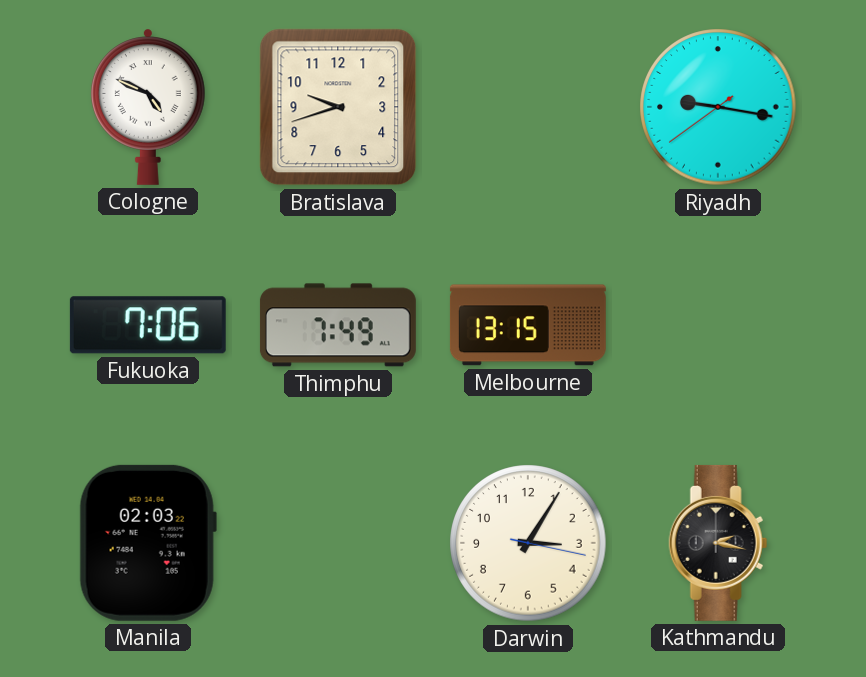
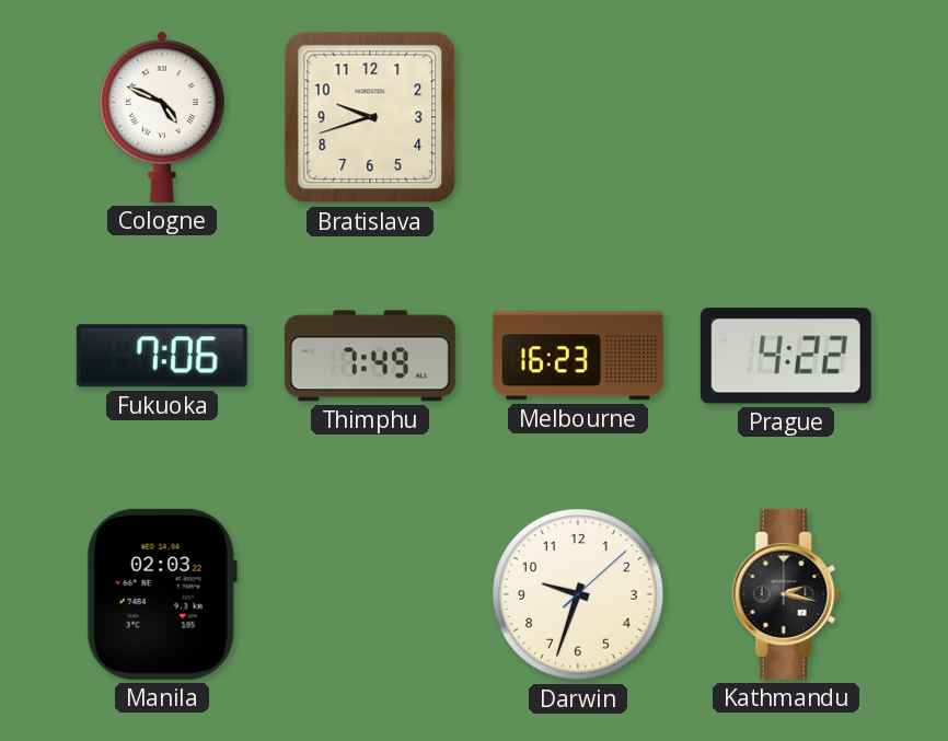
Riyadh: 9:16 -> none
Melbourne: 13:15 -> 16:23
Prague: none -> 4:22
Darwin: 3:05 -> 9:33
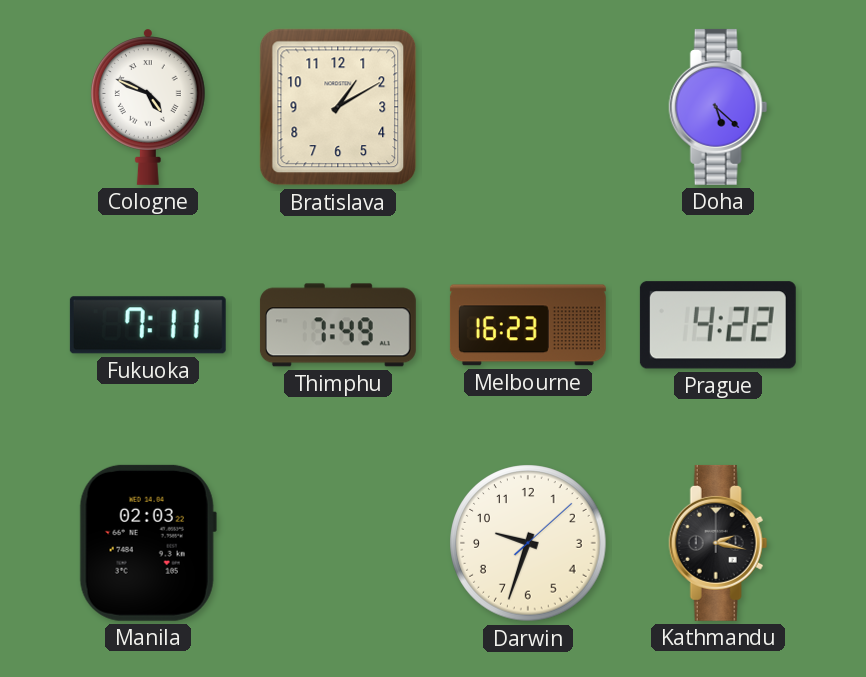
Bratislava: 9:42 -> 1:10
Doha: none -> 5:22
Fukuoka: 7:06 -> 7:11
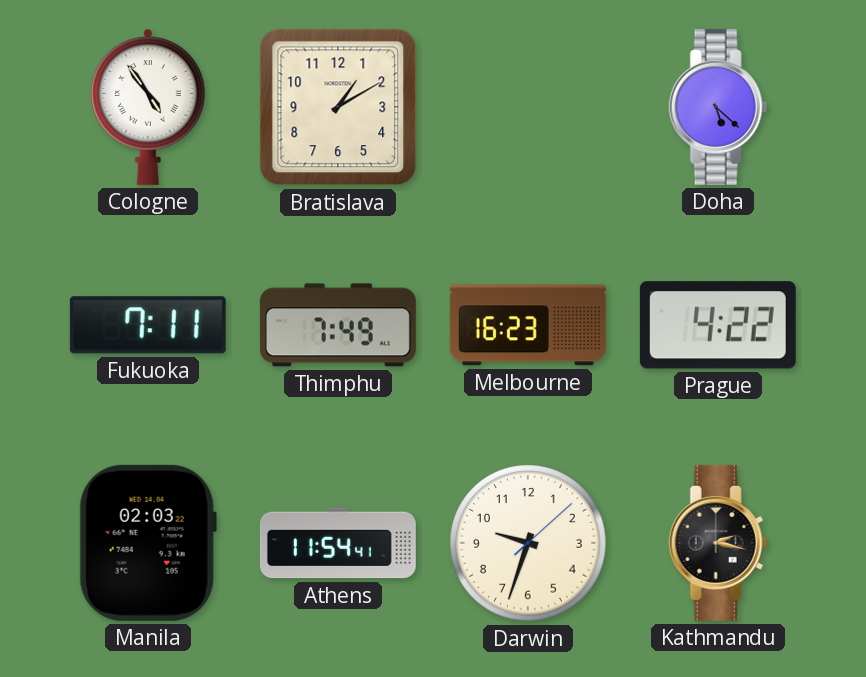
Cologne: 4:49 -> 4:54
Athens: none -> 11:54
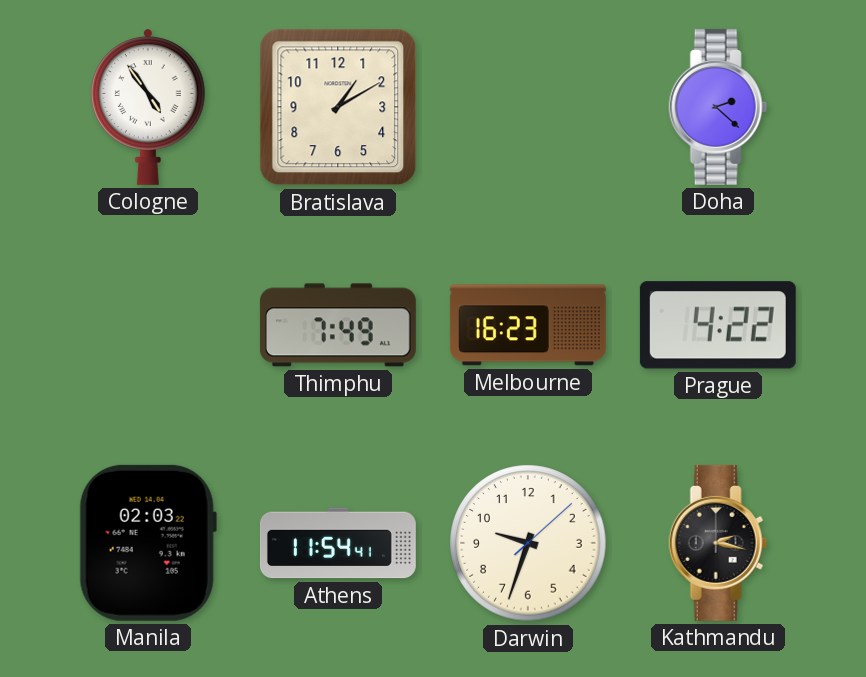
Doha: 5:22 -> 2:22
Fukuoka: 7:11 -> none
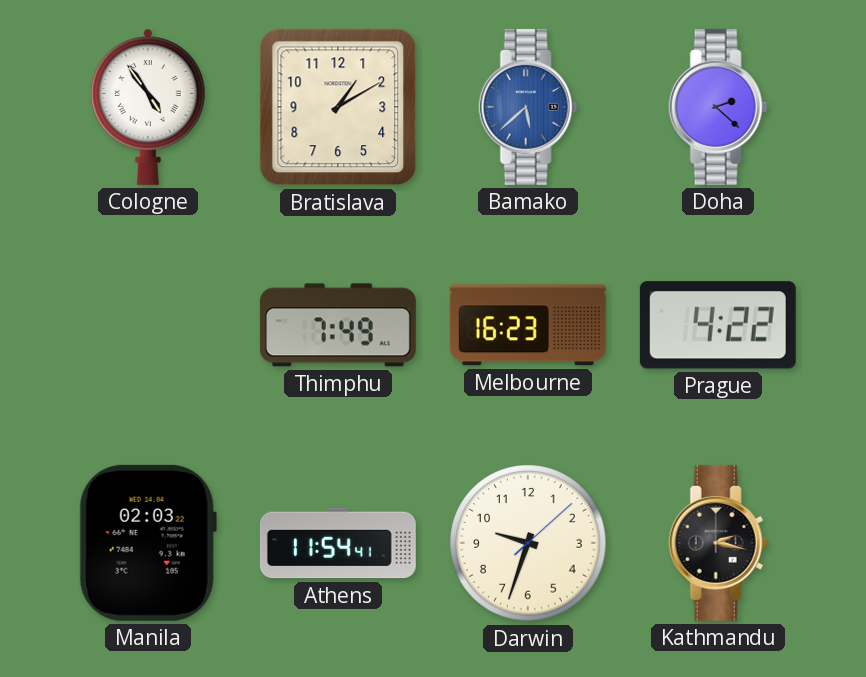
Bamako: none -> 5:38
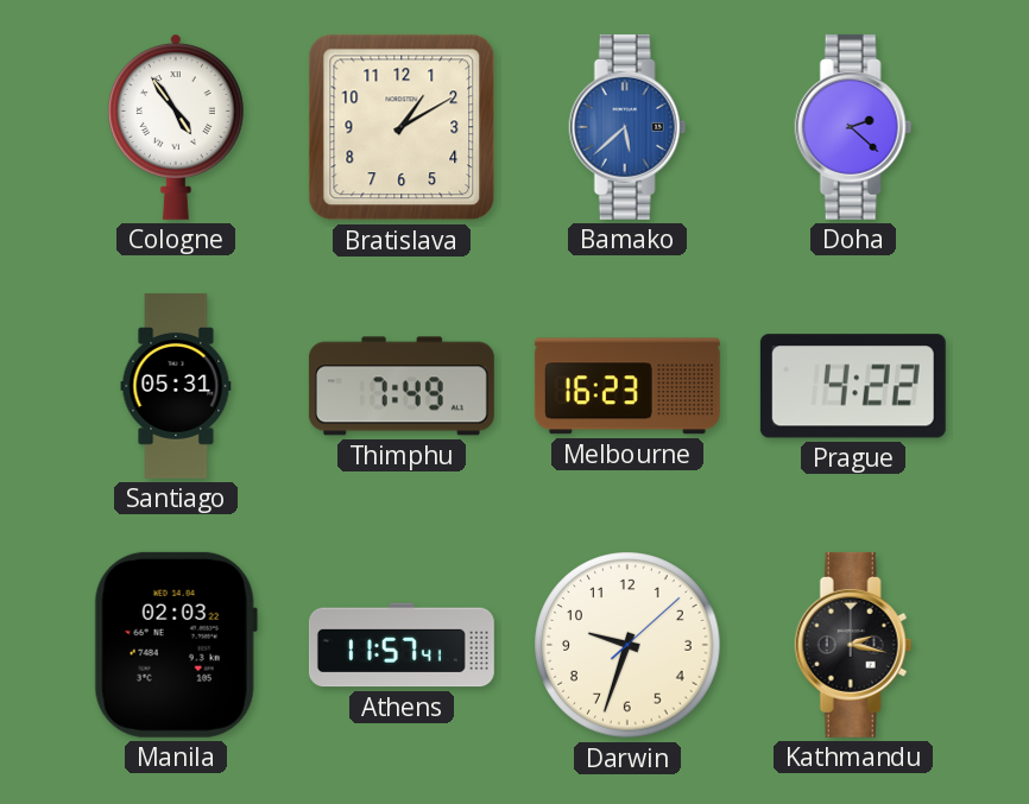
Santiago: none -> 05:31
Athens: 11:54 -> 11:57
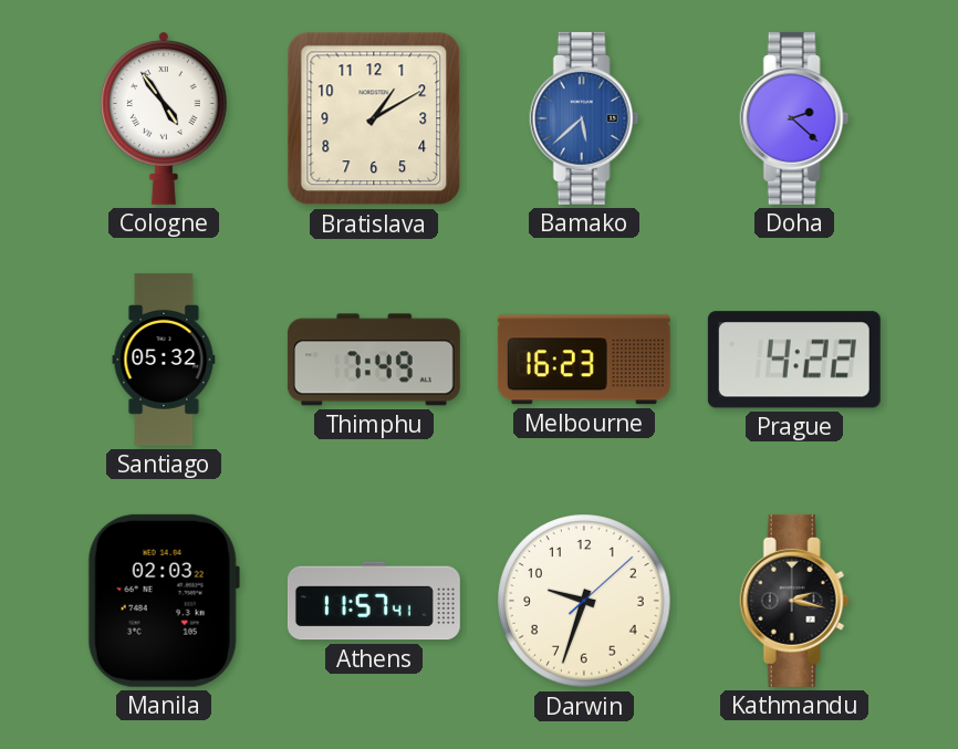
Santiago: 05:31 -> 05:32
